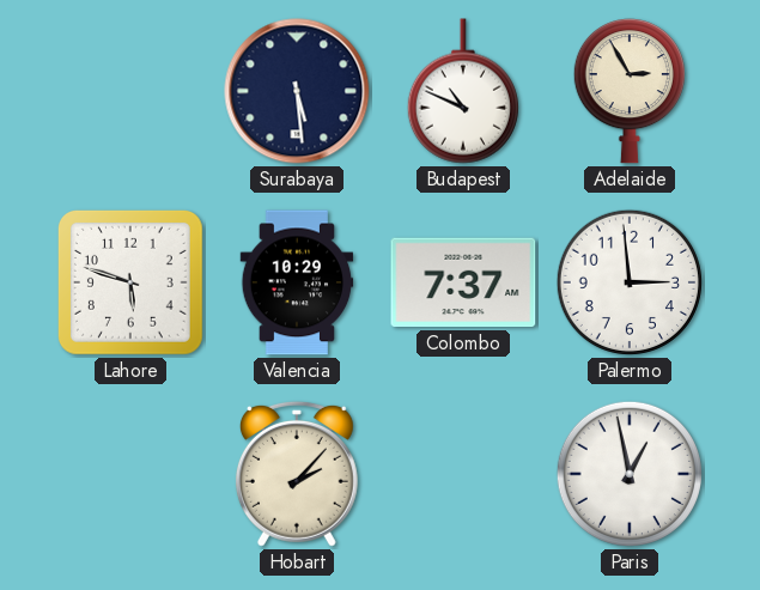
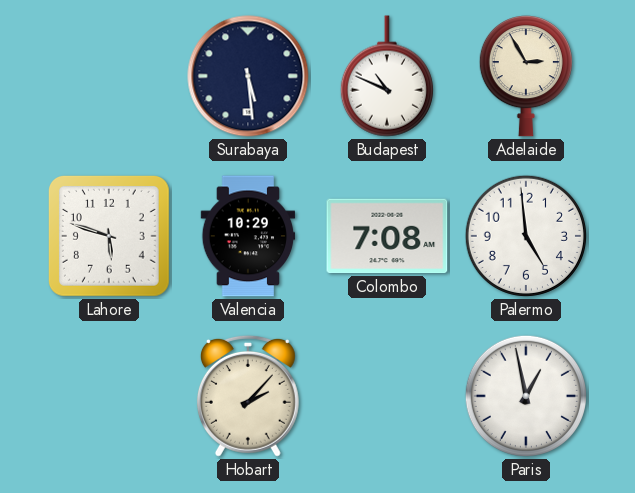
Colombo: 7:37 -> 7:08
Palermo: 2:59 -> 4:59
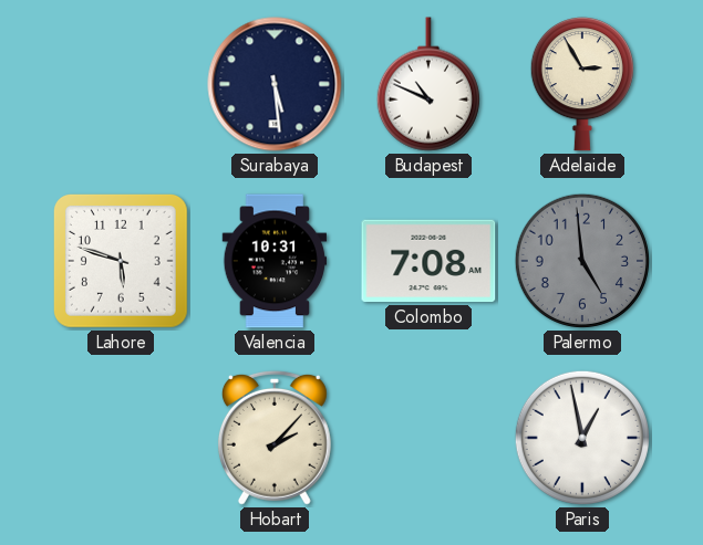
Valencia: 10:29 -> 10:31
Palermo dial: white -> grey
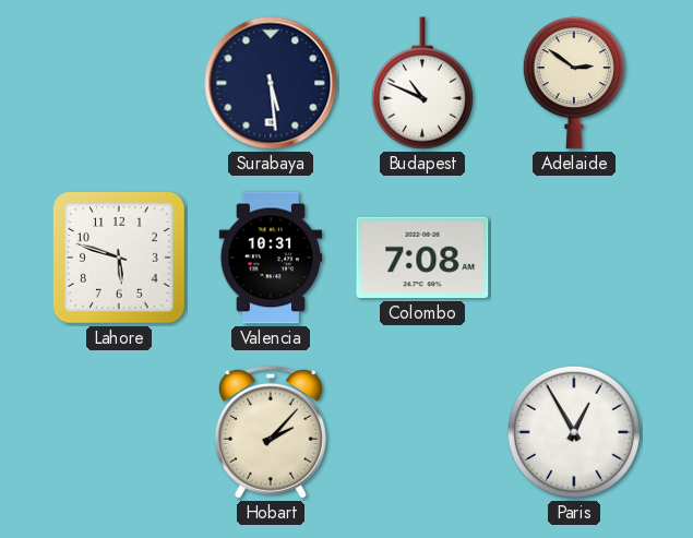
Adelaide: 2:55 -> 2:51
Palermo: 4:59 -> none
Paris: 12:58 -> 12:55
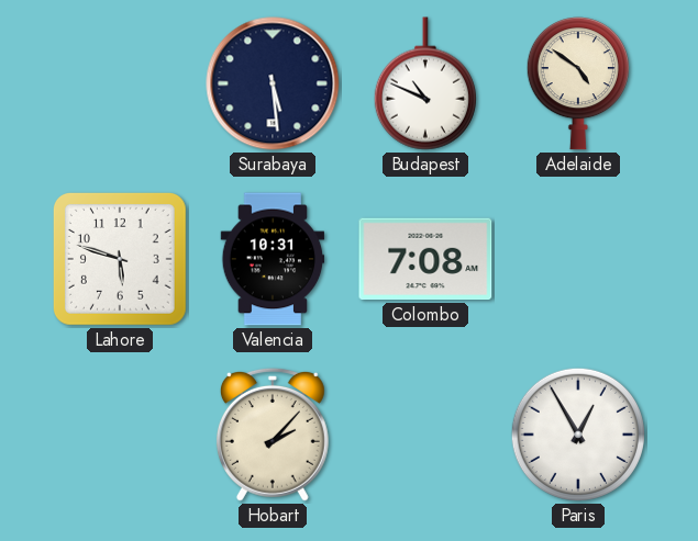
Adelaide: 2:51 -> 4:51
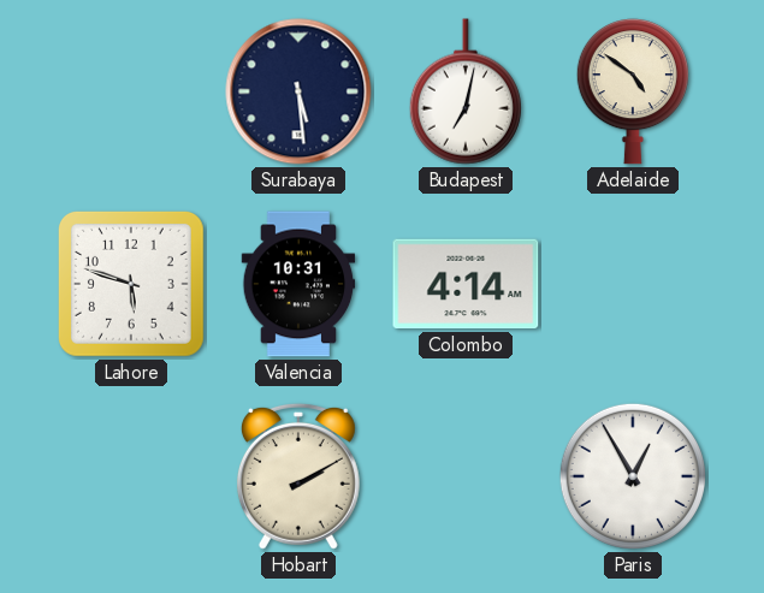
Budapest: 10:49 -> 7:02
Colombo: 7:08 -> 4:14
Hobart: 2:07 -> 2:10
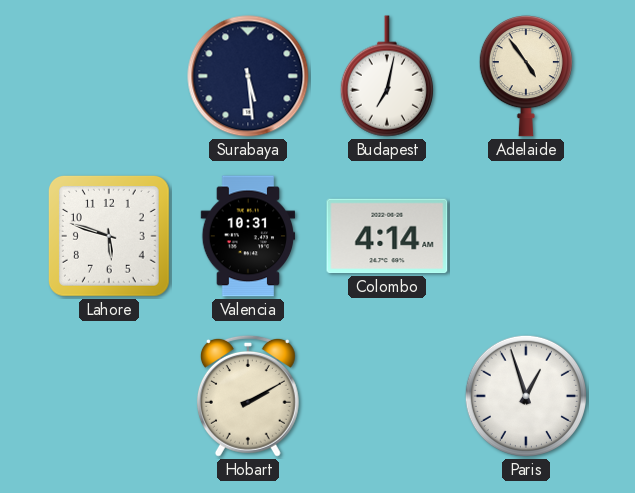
Adelaide: 4:51 -> 4:54
Paris: 12:55 -> 12:57
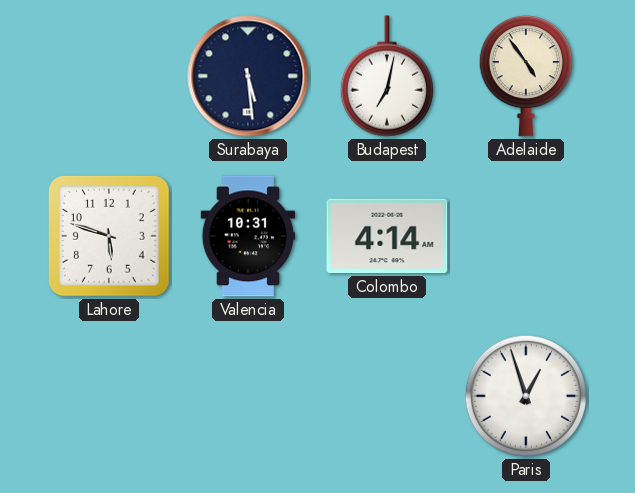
Hobart: 2:10 -> none
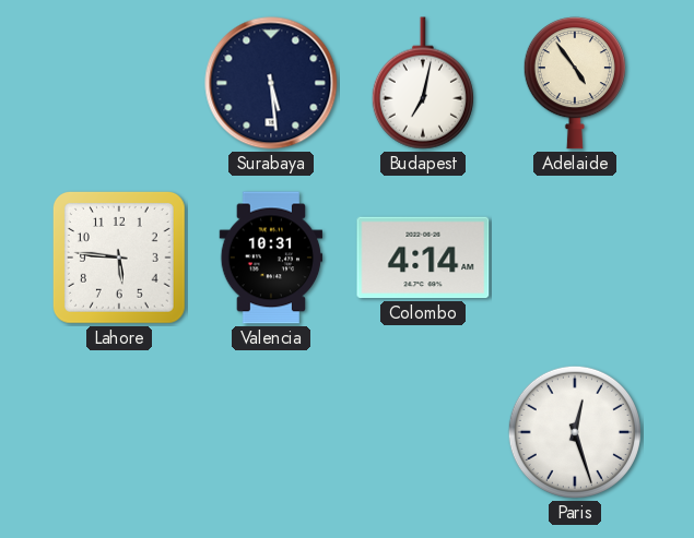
Lahore: 5:48 -> 5:46
Paris: 12:57 -> 12:27
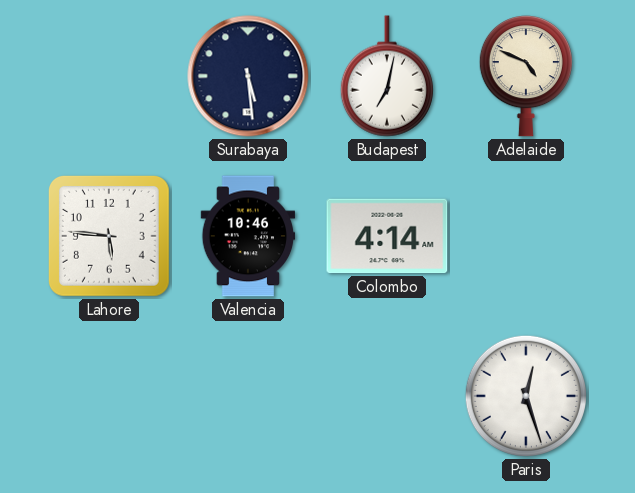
Adelaide: 4:54 -> 4:49
Valencia: 10:31 -> 10:46
